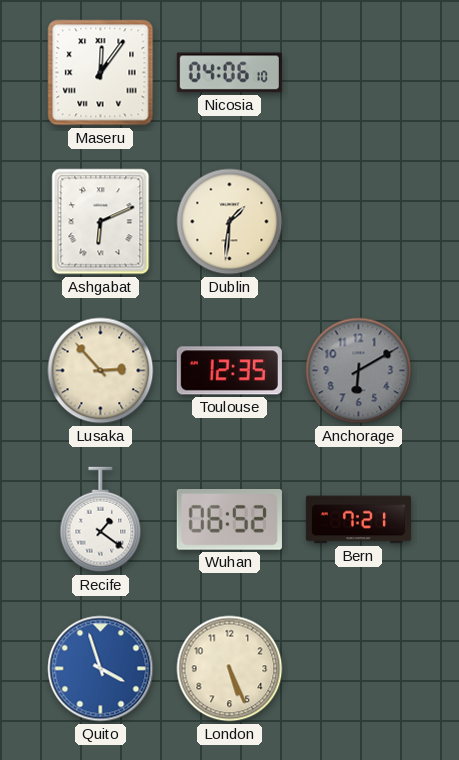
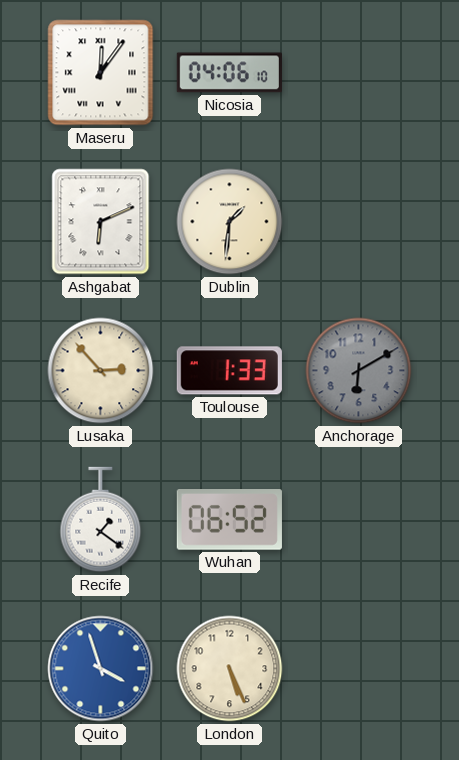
Toulouse: 12:35 -> 1:33
Bern: 7:21 -> none
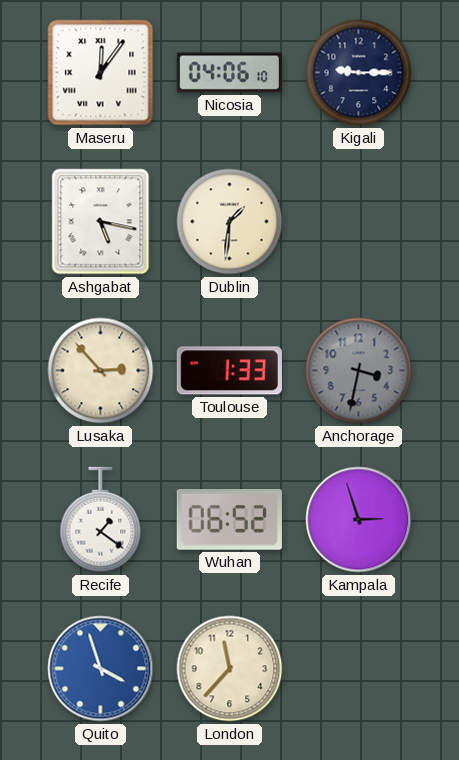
Kigali: none -> 9:15
Ashgabat: 6:11 -> 5:17
Anchorage: 6:10 -> 3:32
Kampala: none -> 2:57
London: 5:26 -> 11:37
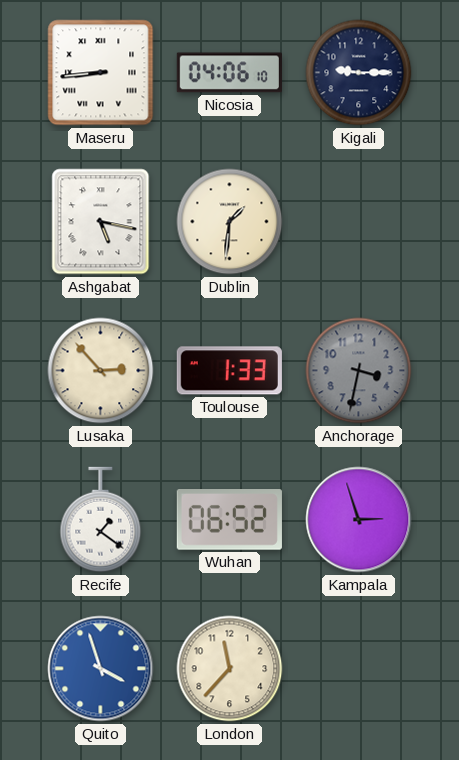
Maseru: 12:06 -> 8:44
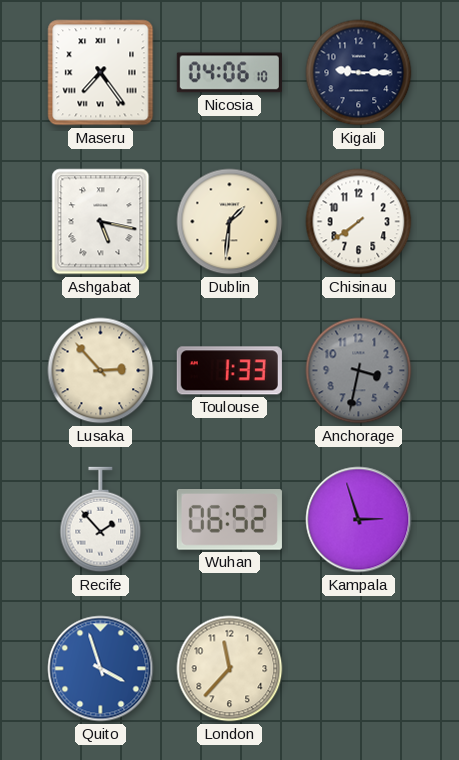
Maseru: 8:44 -> 7:24
Chisinau: none -> 7:39
Recife: 1:21 -> 1:53
